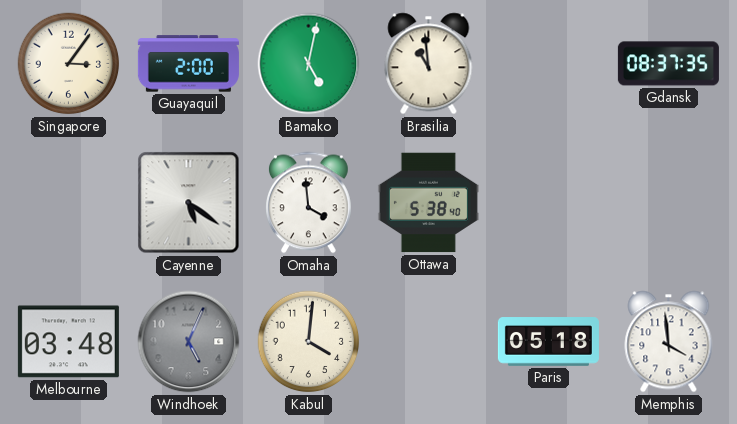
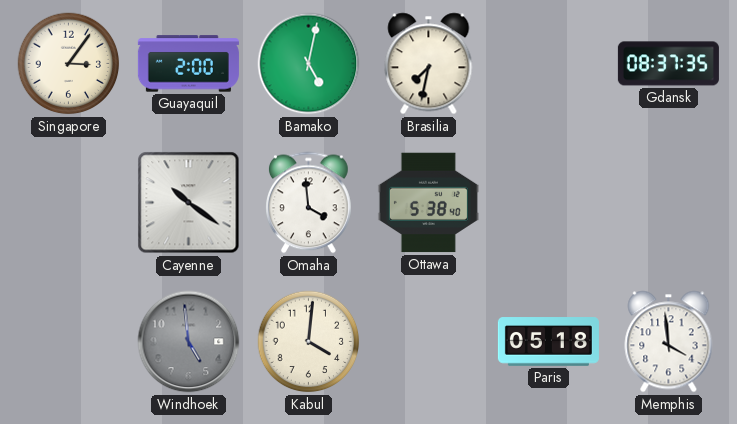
Brasilia: 10:59 -> 7:32
Cayenne: 5:21 -> 10:21
Melbourne: 03:48 -> none
Windhoek: 5:04 -> 4:59
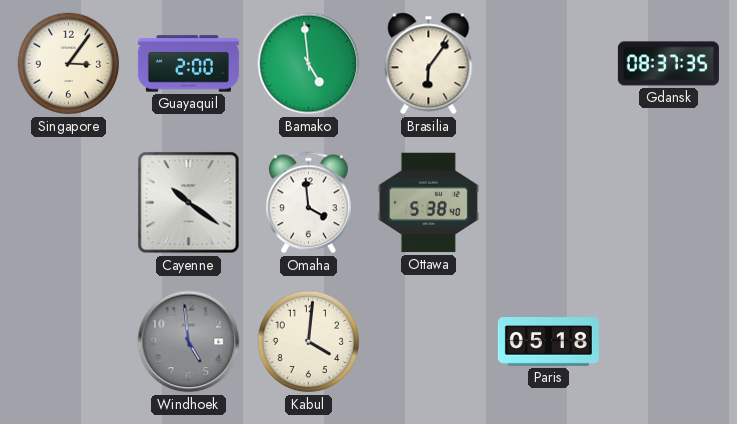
Bamako: 5:02 -> 4:59
Brasilia: 7:32 -> 6:06
Memphis: 3:59 -> none
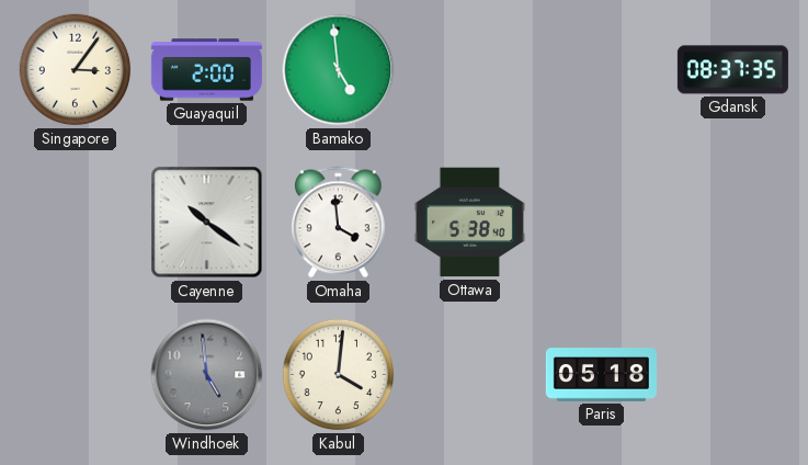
Brasilia: 6:06 -> none
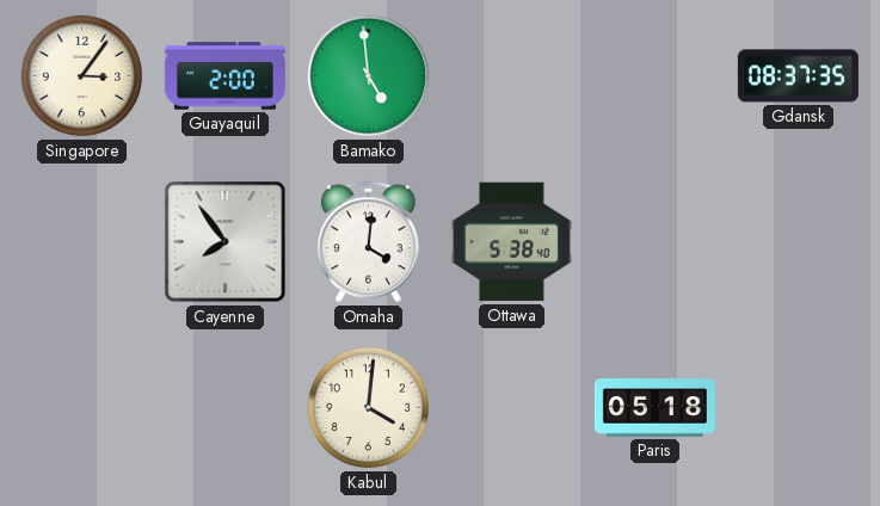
Cayenne: 10:21 -> 7:54
Omaha: 3:59 -> 4:01
Windhoek: 4:59 -> none
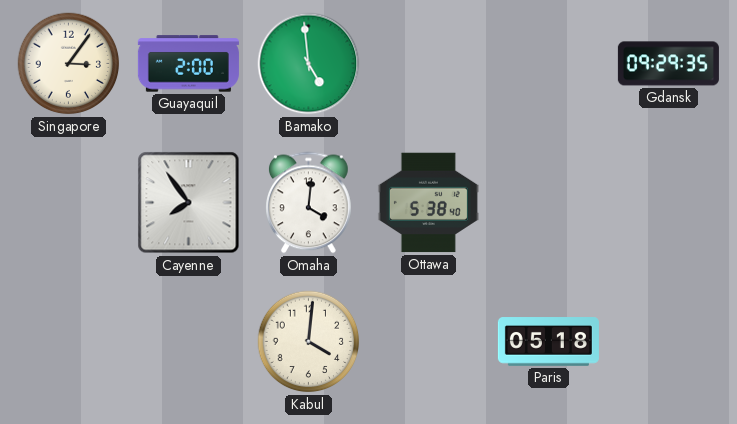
Gdansk: 08:37 -> 09:29
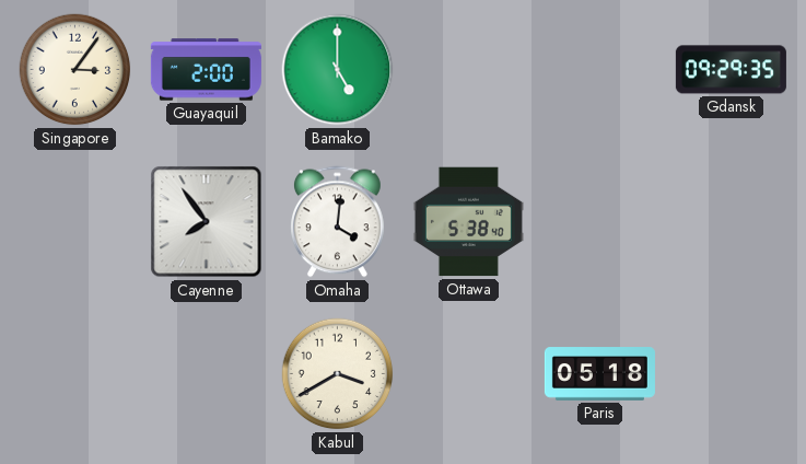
Bamako: 4:59 -> 5:00
Kabul: 4:01 -> 3:40
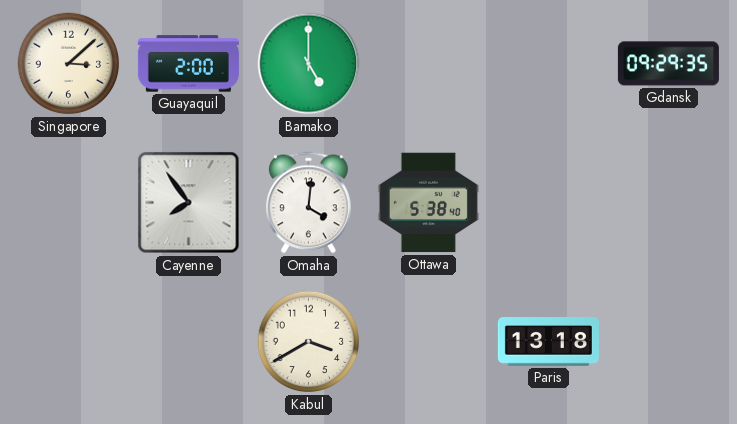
Singapore: 3:06 -> 3:08
Paris: 05:18 -> 13:18
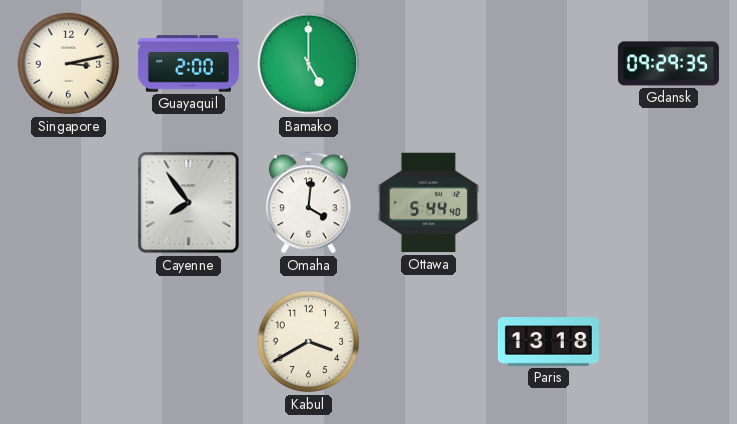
Singapore: 3:08 -> 3:13
Ottawa: 5:38 -> 5:44
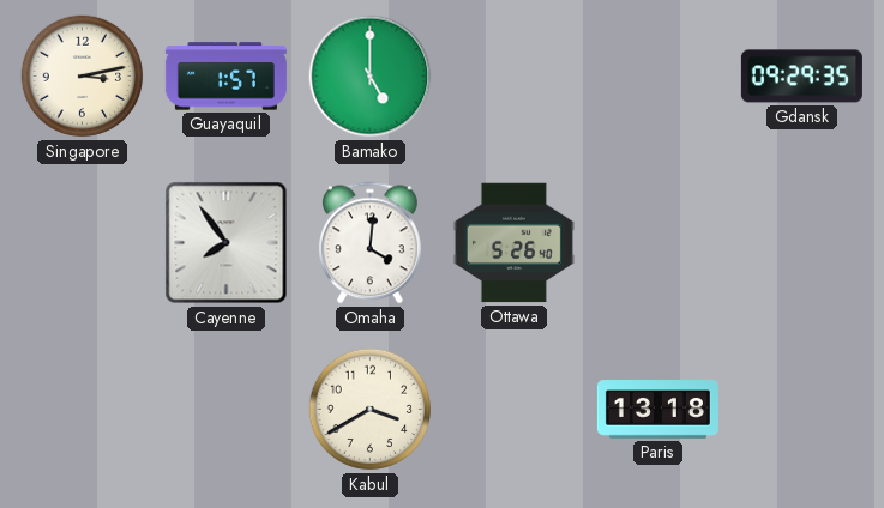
Guayaquil: 2:00 -> 1:57
Ottawa: 5:44 -> 5:26
